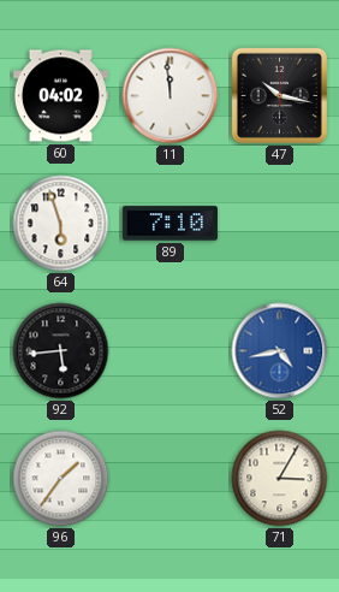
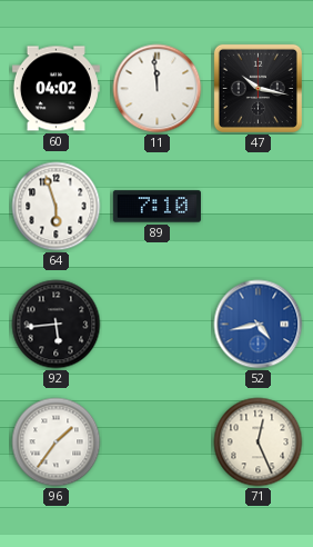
71: 3:05 -> 12:26
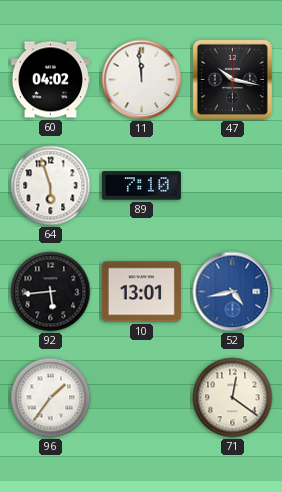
10: none -> 13:01
71: 12:26 -> 12:21
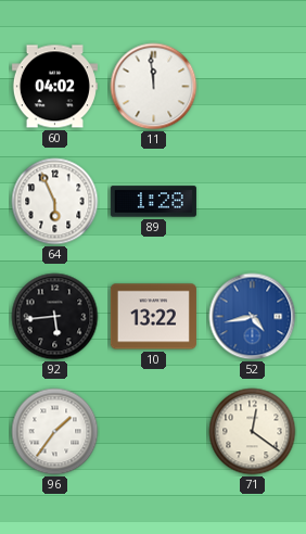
47: 10:17 -> none
64: 5:57 -> 5:56
89: 7:10 -> 1:28
10: 13:01 -> 13:22
